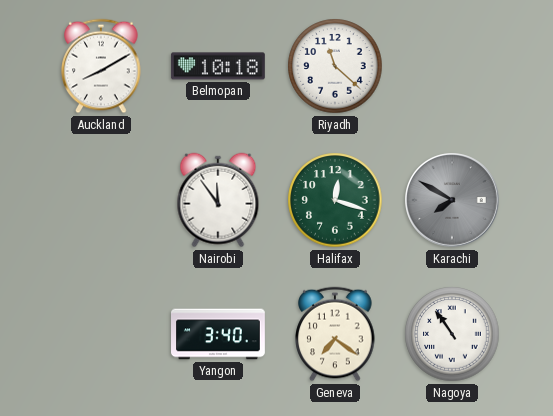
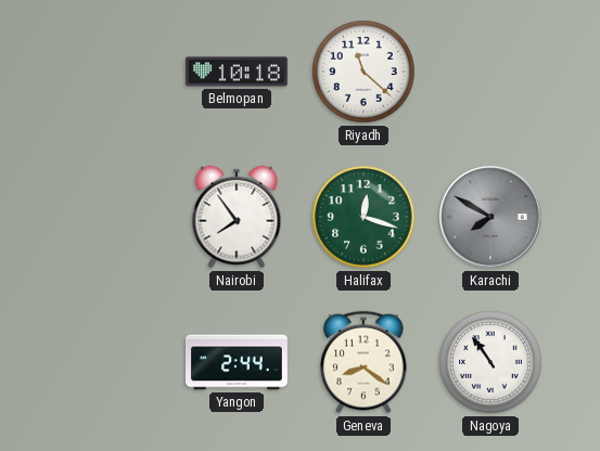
Auckland: 8:10 -> none
Nairobi: 11:54 -> 7:54
Yangon: 3:40 -> 2:44
Geneva: 7:21 -> 8:21
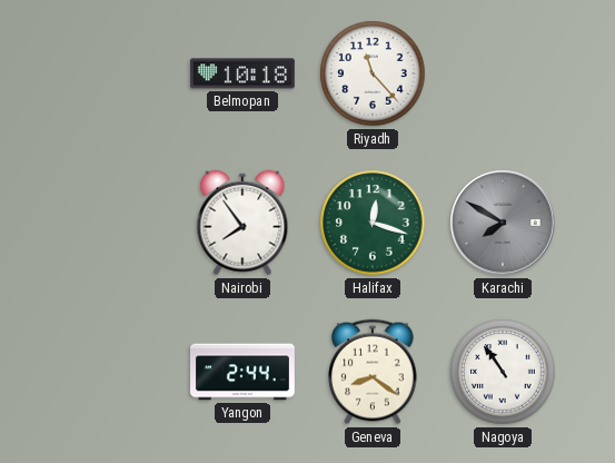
Riyadh: 11:22 -> 11:23
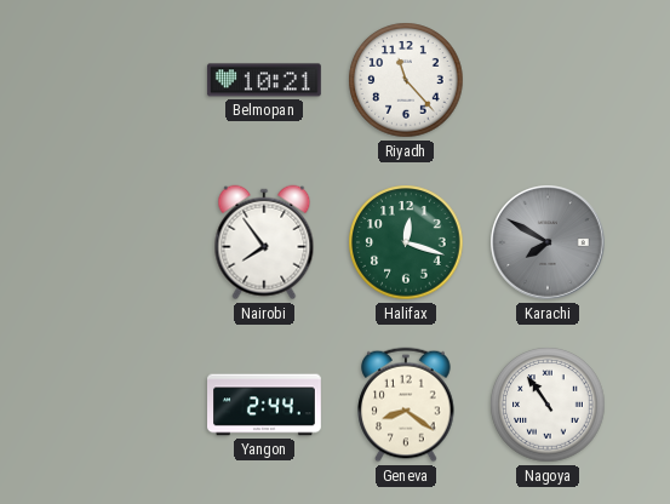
Belmopan: 10:18 -> 10:21
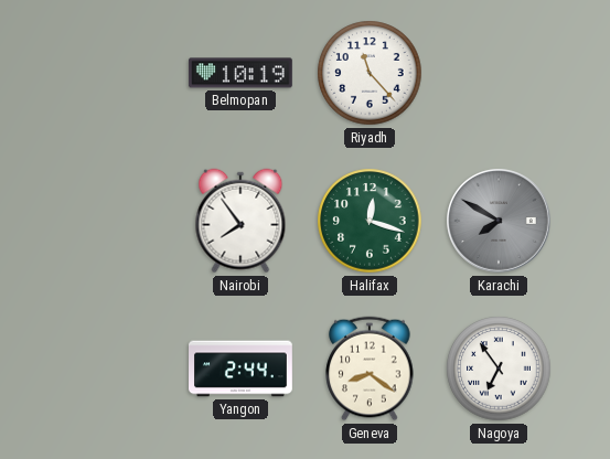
Belmopan: 10:21 -> 10:19
Nagoya: 10:54 -> 6:54
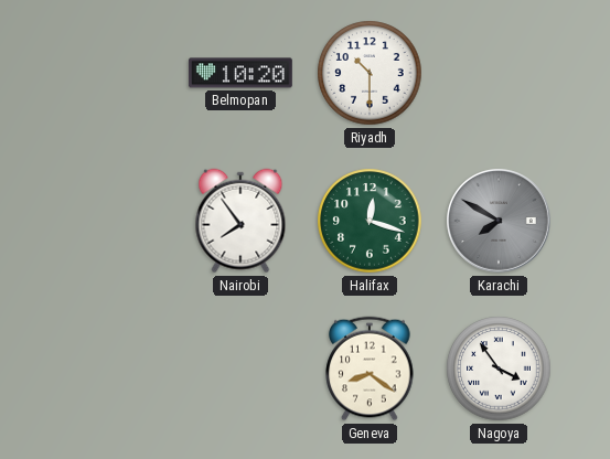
Belmopan: 10:19 -> 10:20
Riyadh: 11:23 -> 10:30
Yangon: 2:44 -> none
Nagoya: 6:54 -> 3:54
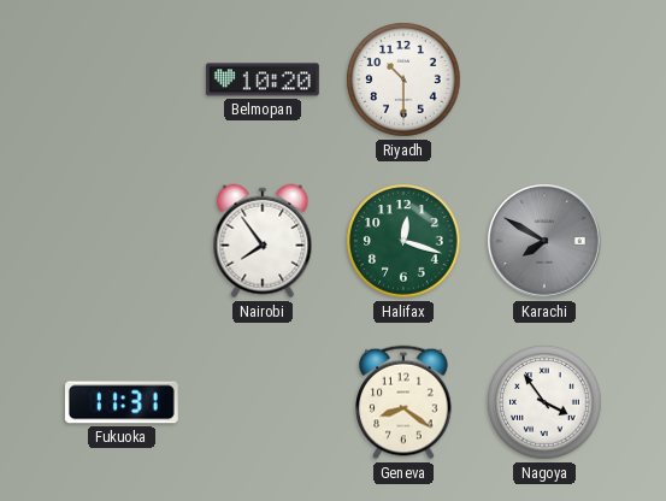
Fukuoka: none -> 11:31
